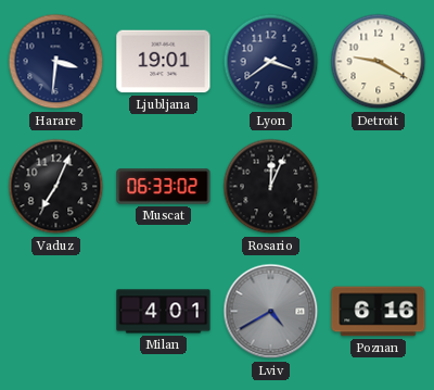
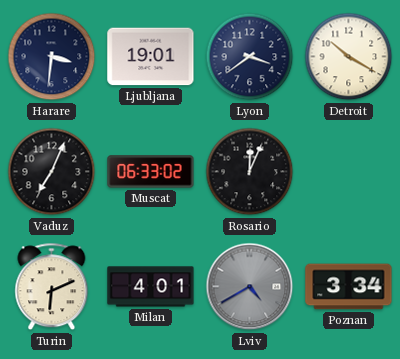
Detroit: 9:20 -> 10:20
Turin: none -> 6:11
Poznan: 6:16 -> 3:34
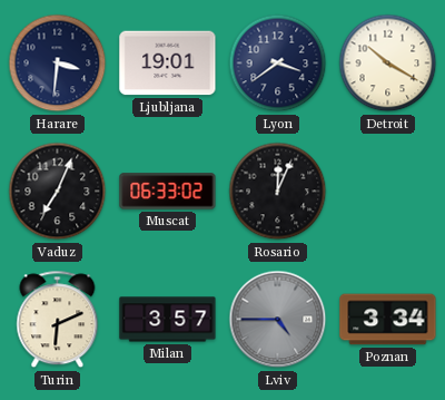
Milan: 4:01 -> 3:57
Lviv: 4:40 -> 4:45
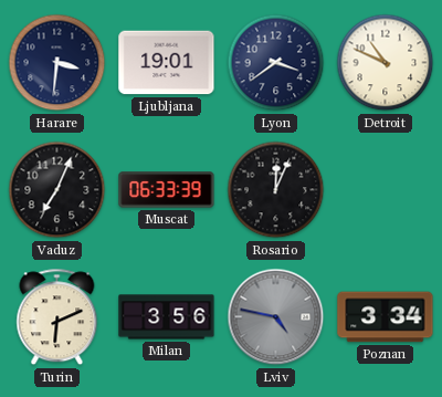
Detroit: 10:20 -> 10:49
Muscat: 06:33:02 -> 06:33:39
Milan: 3:57 -> 3:56
Lviv: 4:45 -> 4:47
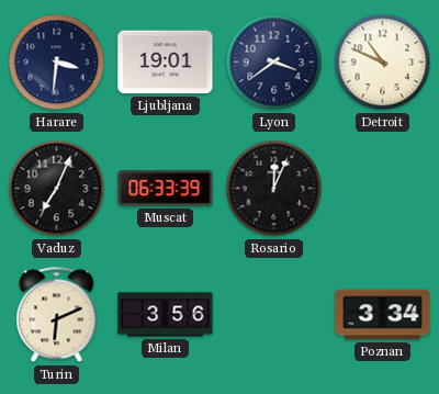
Lviv: 4:47 -> none
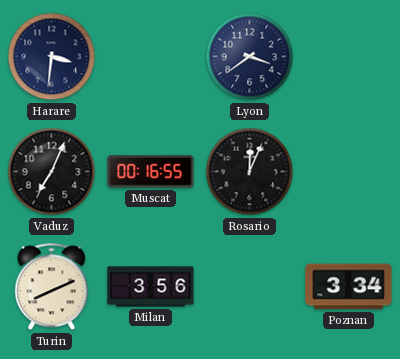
Ljubljana: 19:01 -> none
Detroit: 10:49 -> none
Muscat: 06:33 -> 00:16
Turin: 6:11 -> 8:11
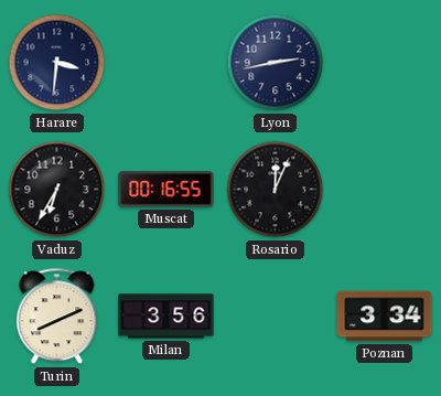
Lyon: 3:39 -> 2:43
Vaduz: 7:04 -> 6:35
